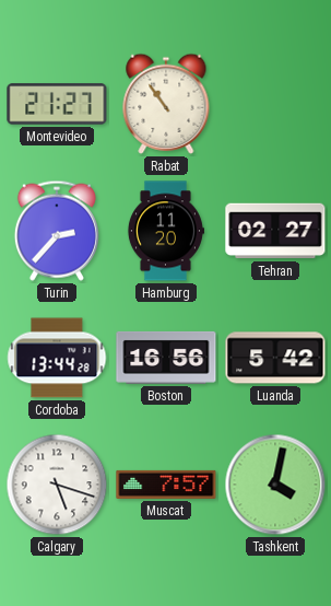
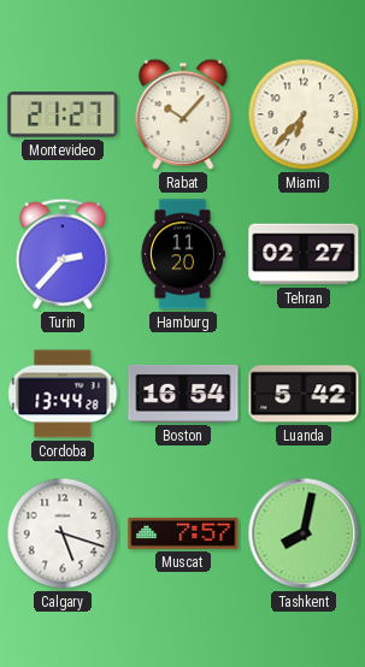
Rabat: 10:54 -> 10:07
Miami: none -> 6:37
Boston: 16:56 -> 16:54
Tashkent: 4:02 -> 8:02
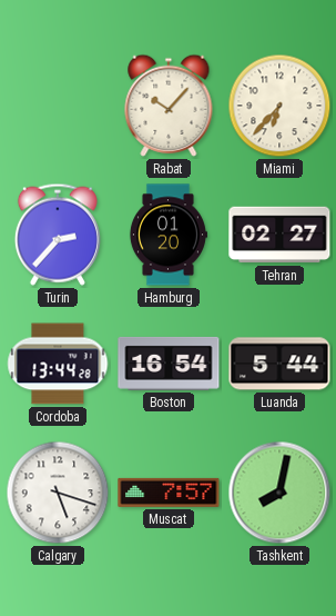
Montevideo: 21:27 -> none
Hamburg: 11:20 -> 01:20
Luanda: 5:42 -> 5:44
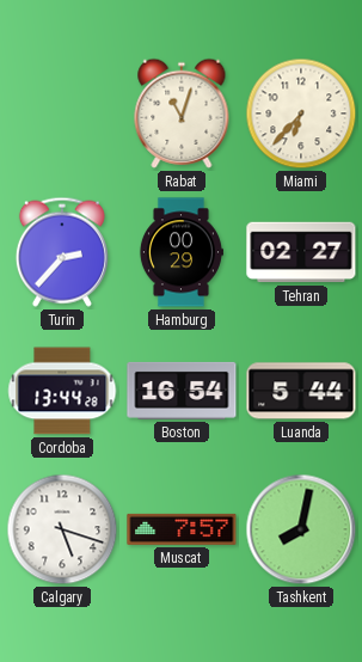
Rabat: 10:07 -> 11:03
Hamburg: 01:20 -> 00:29
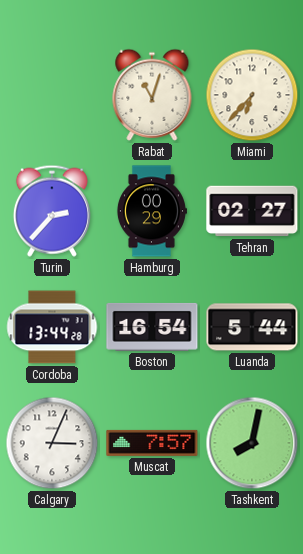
Calgary: 5:18 -> 3:04
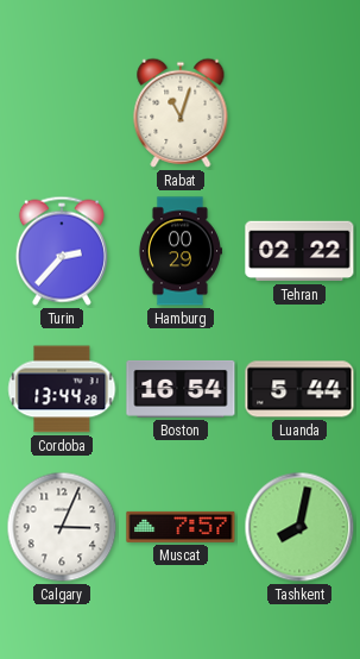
Miami: 6:37 -> none
Tehran: 02:27 -> 02:22
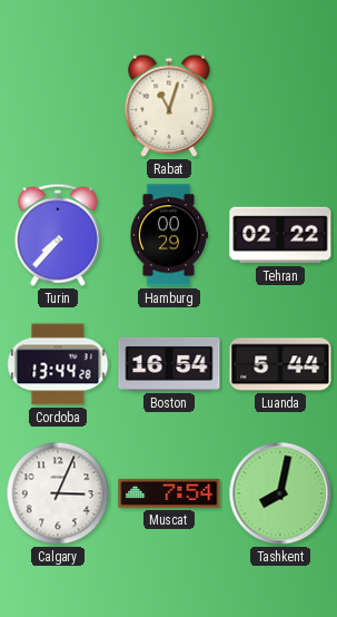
Turin: 2:37 -> 7:37
Muscat: 7:57 -> 7:54
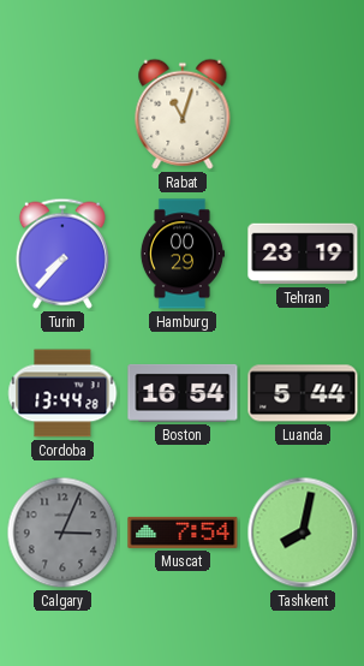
Tehran: 02:22 -> 23:19
Calgary dial: white -> grey
